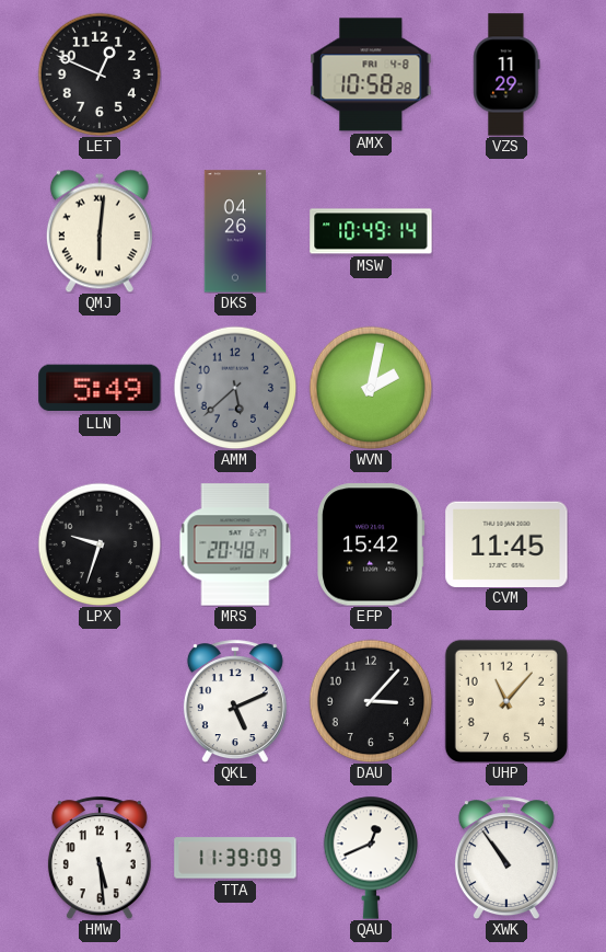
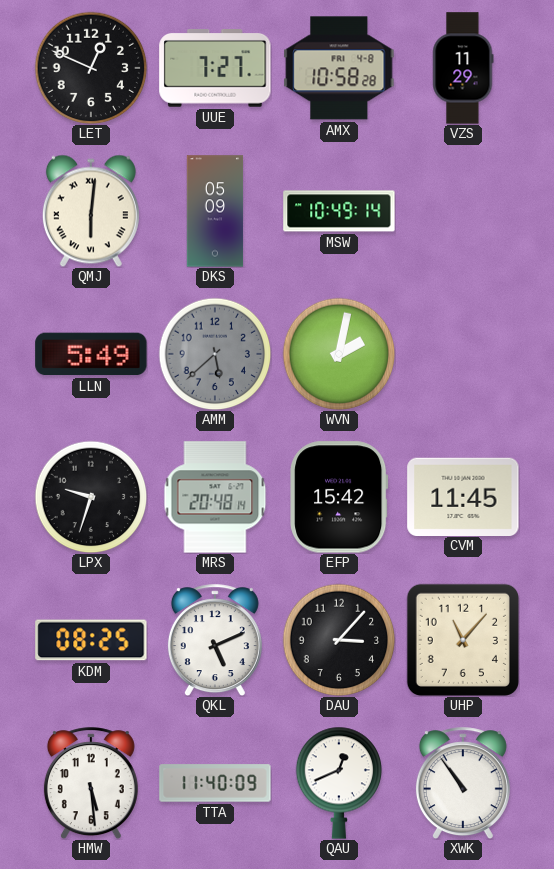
UUE: none -> 7:27
DKS: 04:26 -> 05:09
KDM: none -> 08:25
TTA: 11:39 -> 11:40
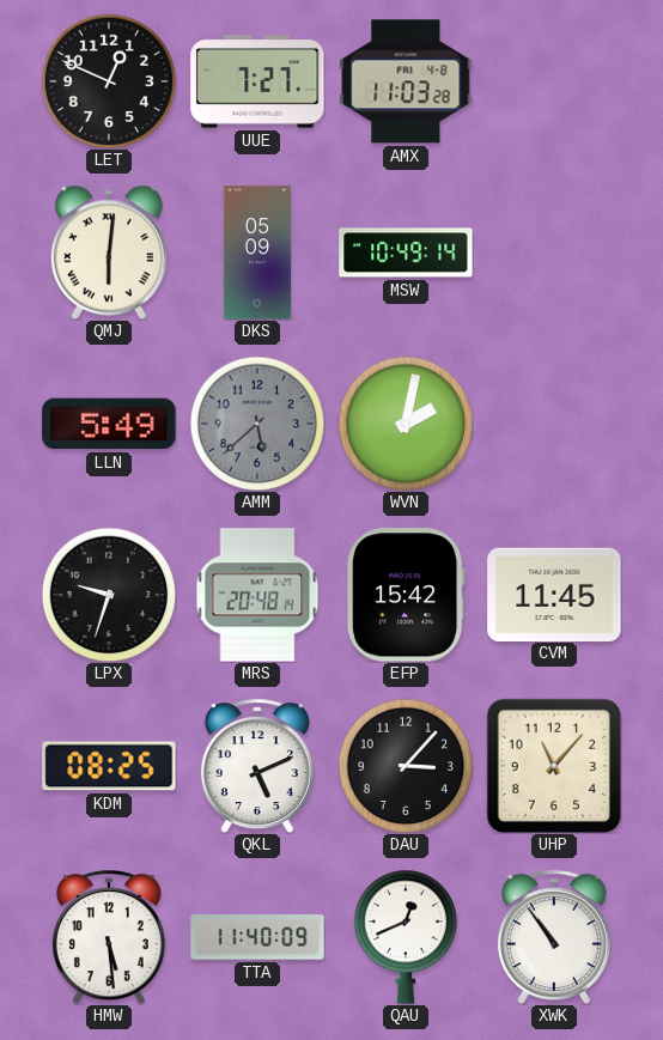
AMX: 10:58 -> 11:03
VZS: 11:29 -> none
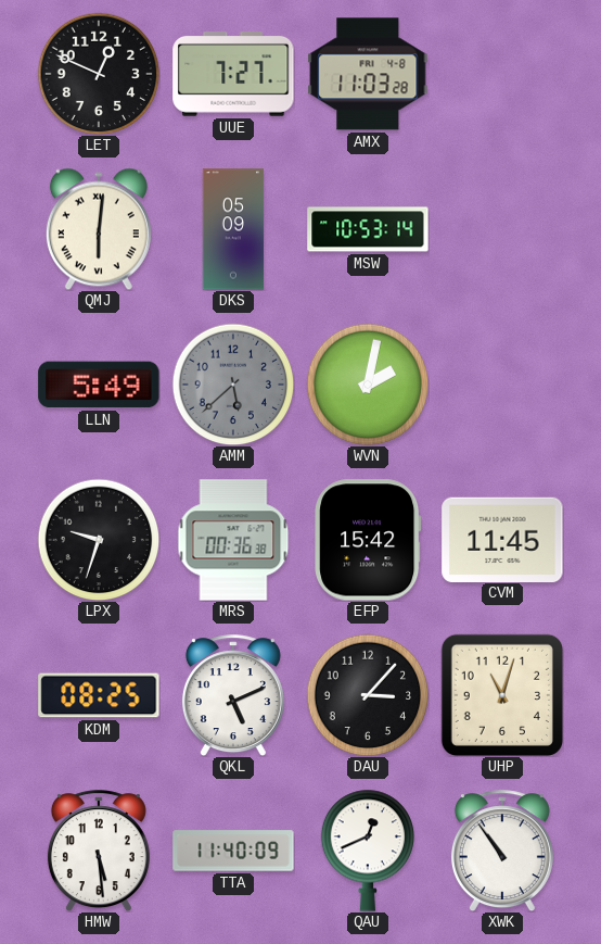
MSW: 10:49 -> 10:53
MRS: 20:48 -> 00:36
UHP: 11:07 -> 11:03
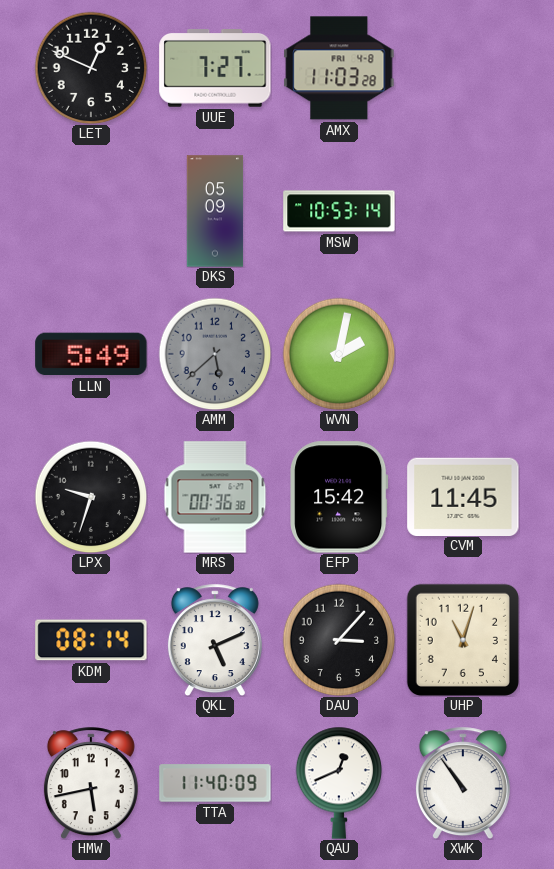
QMJ: 6:01 -> none
KDM: 08:25 -> 08:14
HMW: 5:29 -> 5:43
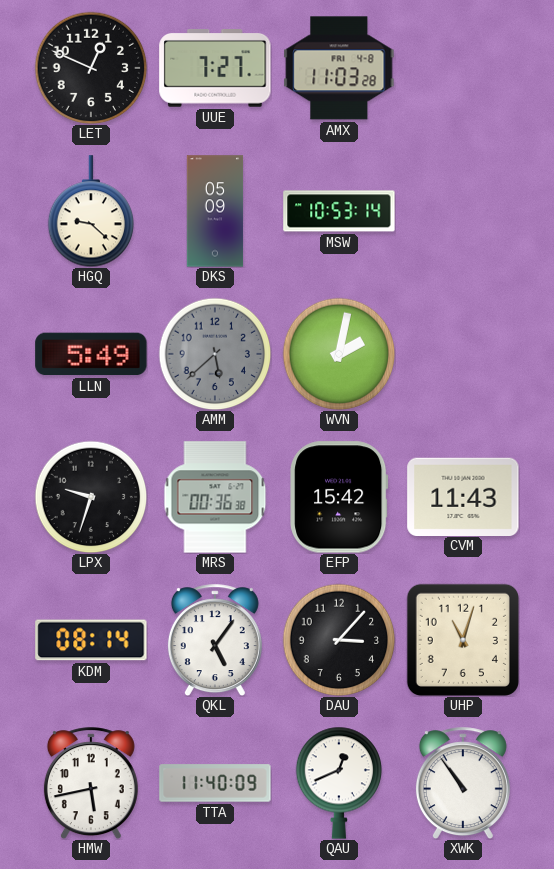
HGQ: none -> 9:22
CVM: 11:45 -> 11:43
QKL: 5:11 -> 5:06
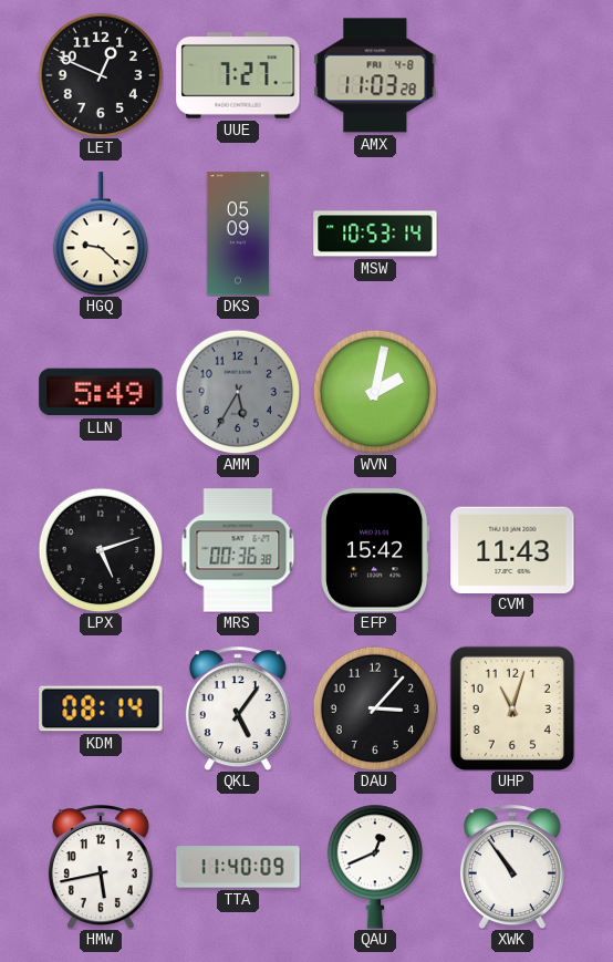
AMM: 5:38 -> 5:35
LPX: 9:33 -> 5:12
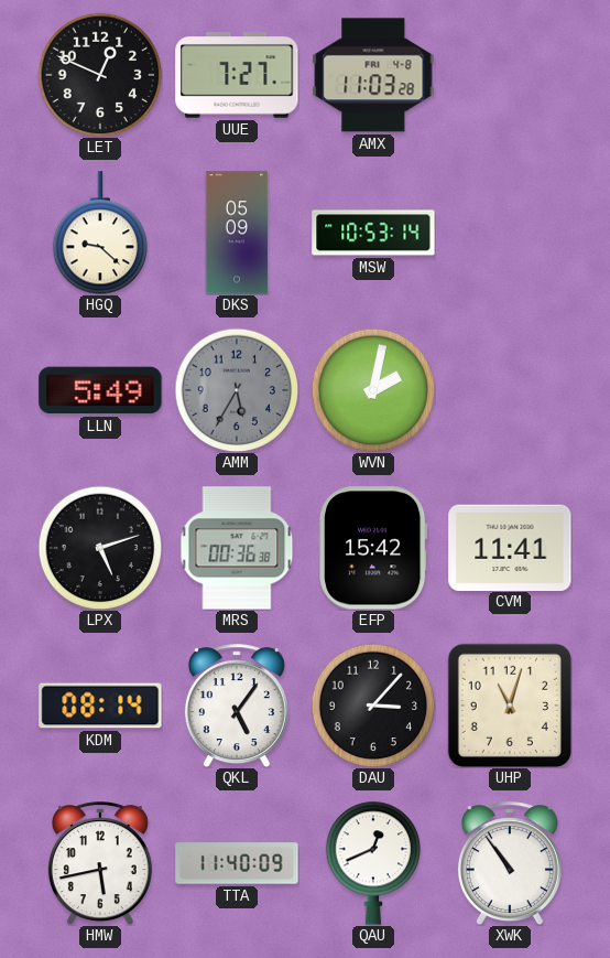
CVM: 11:43 -> 11:41
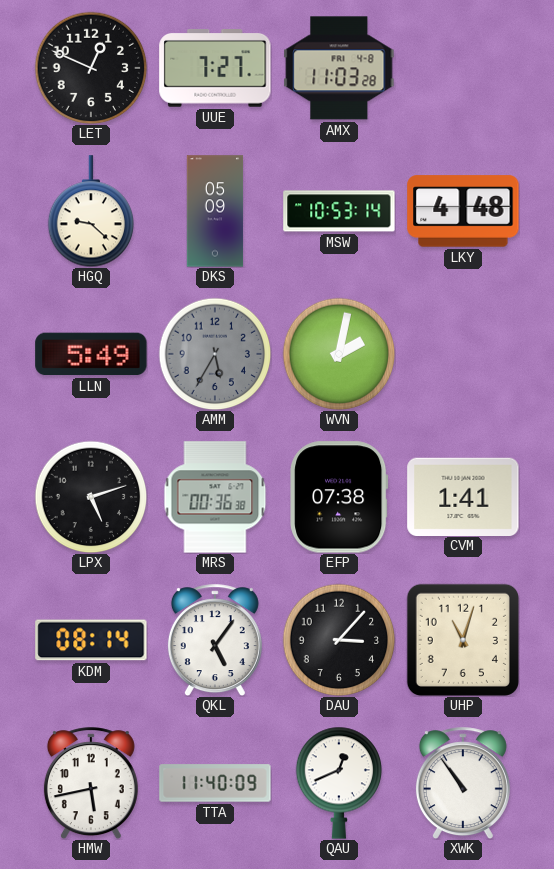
LKY: none -> 4:48
EFP: 15:42 -> 07:38
CVM: 11:41 -> 1:41
